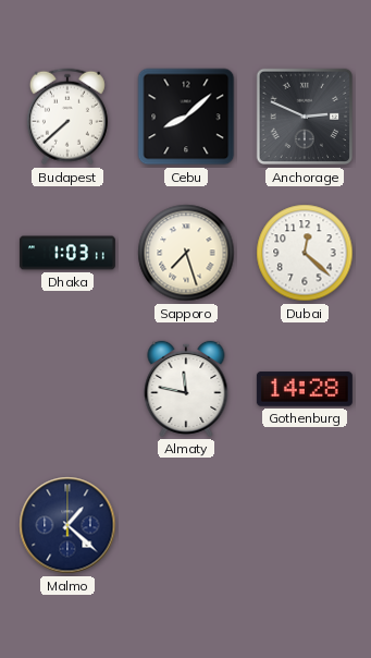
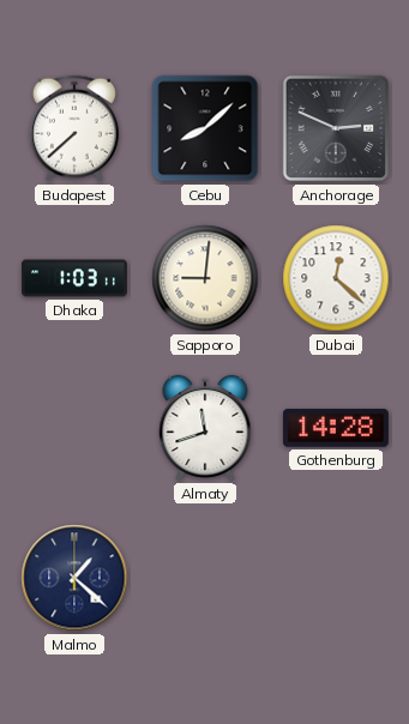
Sapporo: 7:27 -> 9:01
Almaty: 11:47 -> 11:42
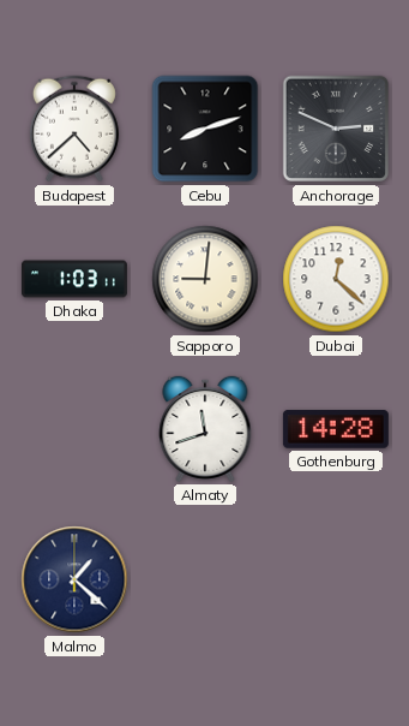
Budapest: 7:38 -> 4:38
Cebu: 8:08 -> 8:12
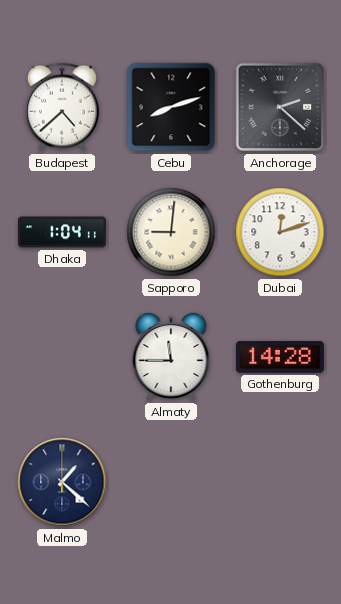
Anchorage: 2:49 -> 2:22
Dhaka: 1:03 -> 1:04
Dubai: 12:22 -> 12:12
Almaty: 11:42 -> 11:45
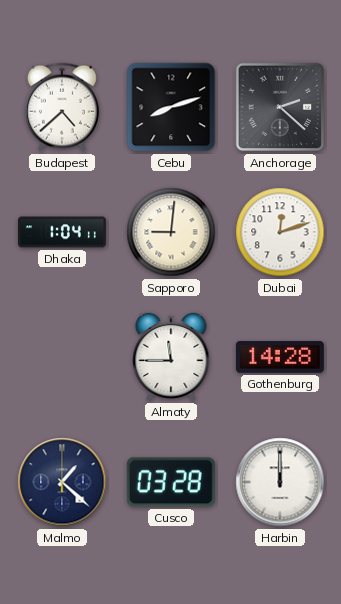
Cusco: none -> 03:28
Harbin: none -> 12:00
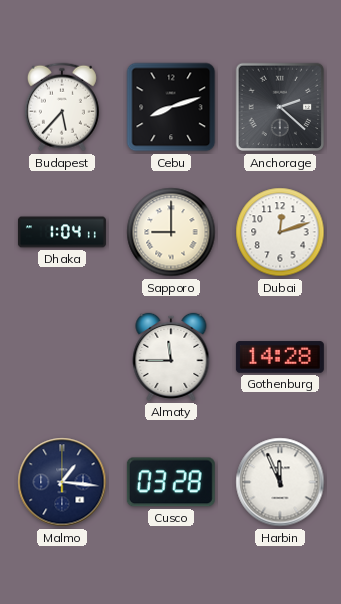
Budapest: 4:38 -> 5:37
Sapporo: 9:01 -> 9:00
Malmo: 1:22 -> 1:16
Harbin: 12:00 -> 11:56
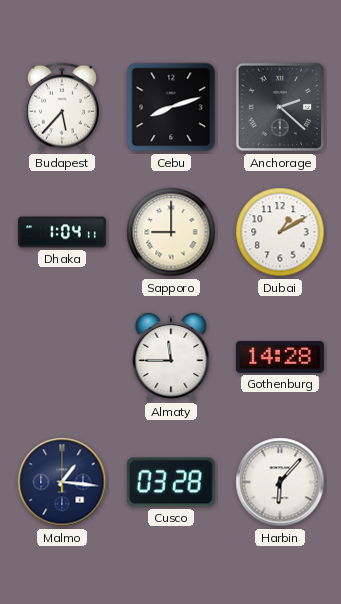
Dubai: 12:12 -> 1:10
Harbin: 11:56 -> 6:07
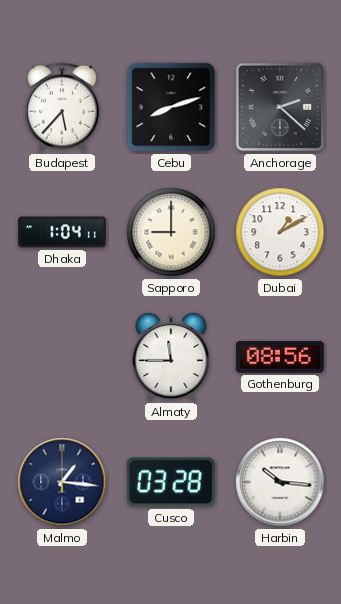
Gothenburg: 14:28 -> 08:56
Harbin: 6:07 -> 10:16
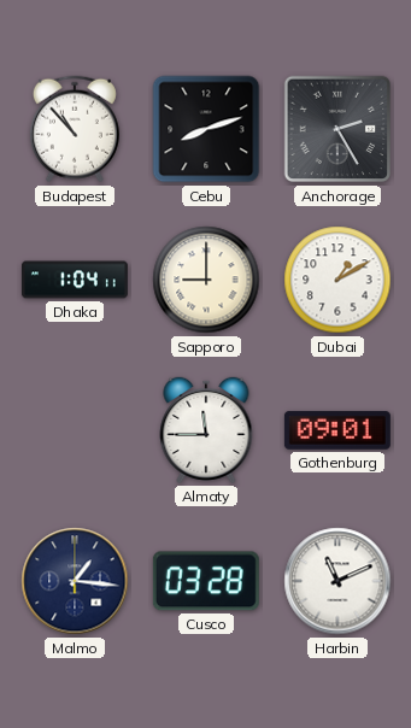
Budapest: 5:37 -> 10:53
Anchorage: 2:22 -> 2:25
Gothenburg: 08:56 -> 09:01
Harbin: 10:16 -> 11:11
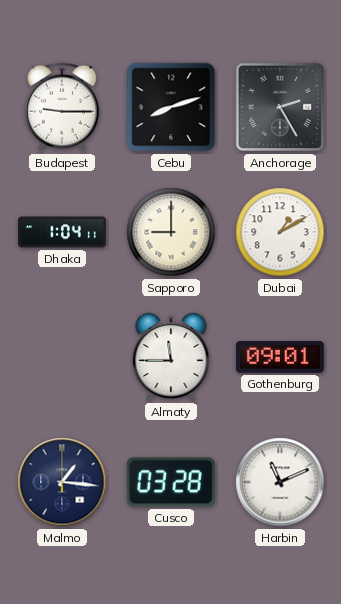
Budapest: 10:53 -> 9:15
